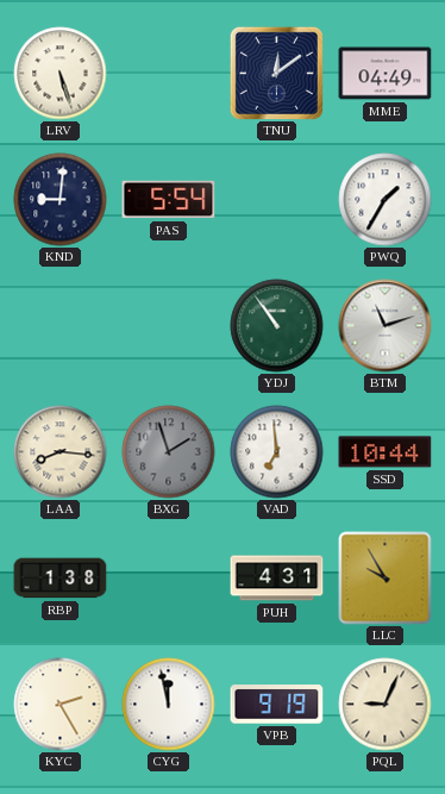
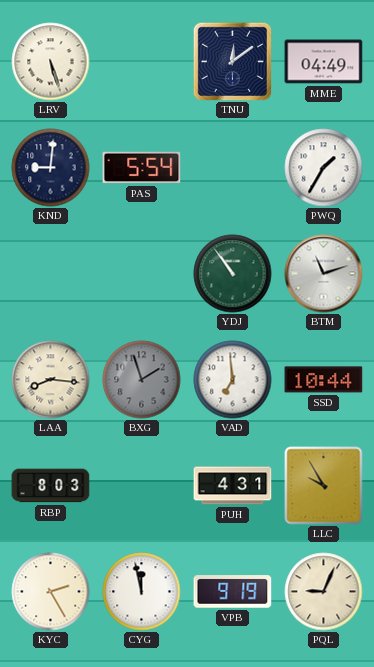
RBP: 1:38 -> 8:03
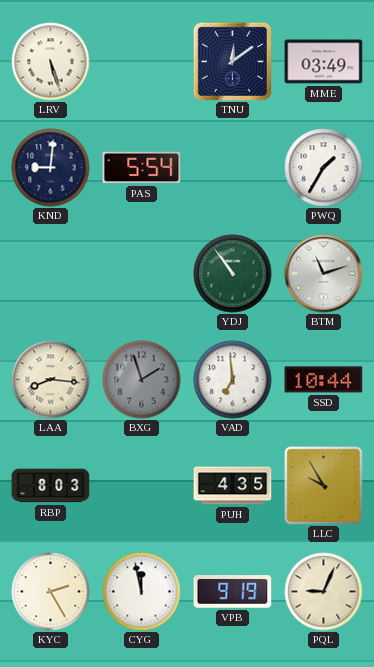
MME: 04:49 -> 03:49
PUH: 4:31 -> 4:35
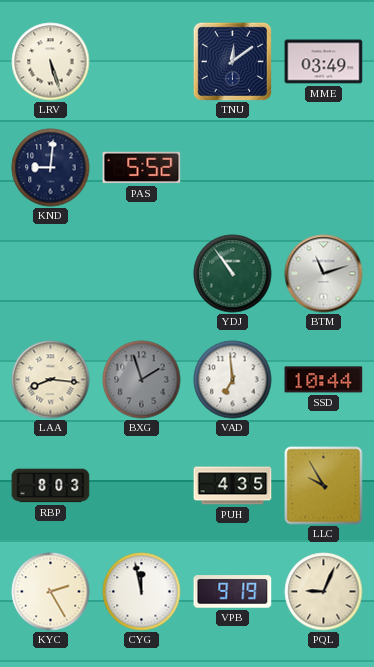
PAS: 5:54 -> 5:52
PWQ: 1:35 -> none
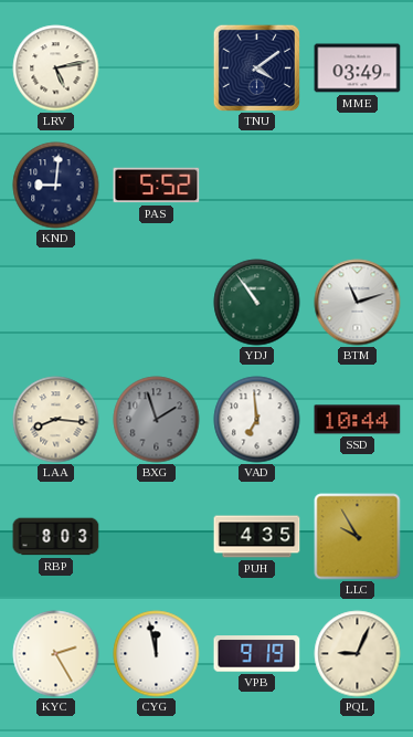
LRV: 5:27 -> 5:13
TNU: 12:09 -> 4:09
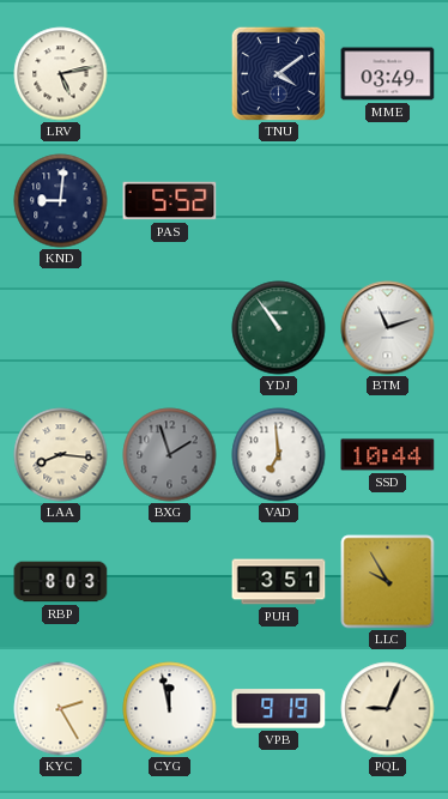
PUH: 4:35 -> 3:51
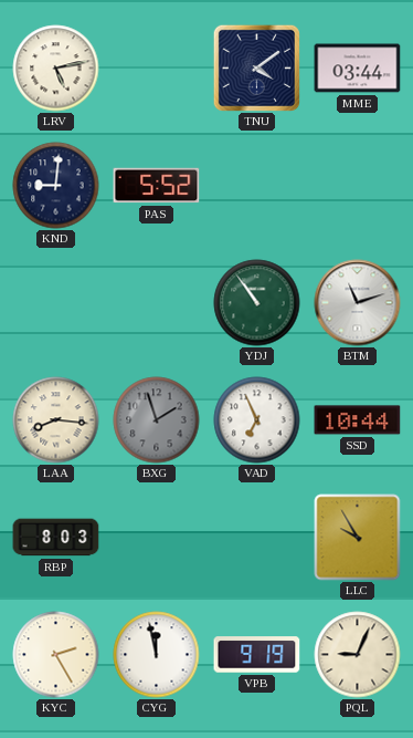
MME: 03:49 -> 03:44
VAD: 6:59 -> 6:56
PUH: 3:51 -> none
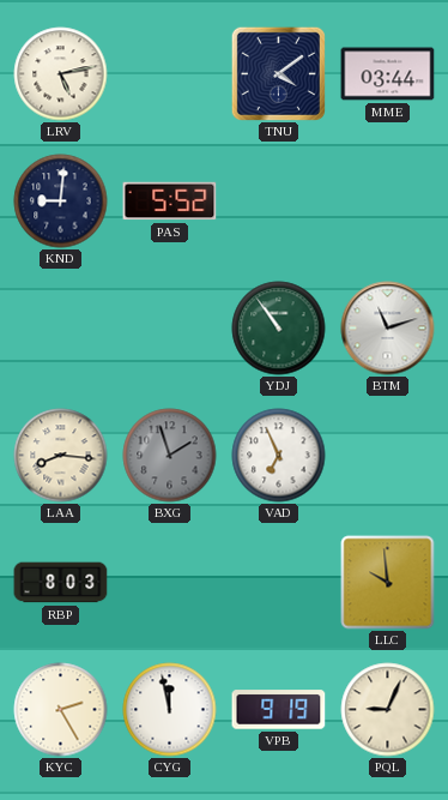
SSD: 10:44 -> none
LLC: 9:55 -> 9:59
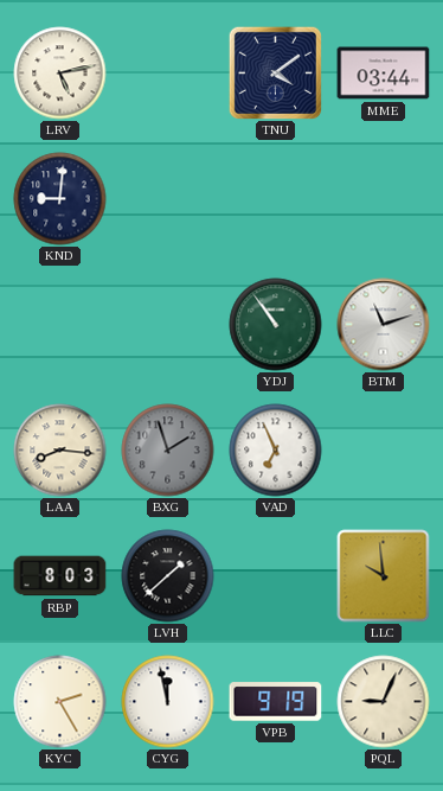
PAS: 5:52 -> none
LVH: none -> 1:38
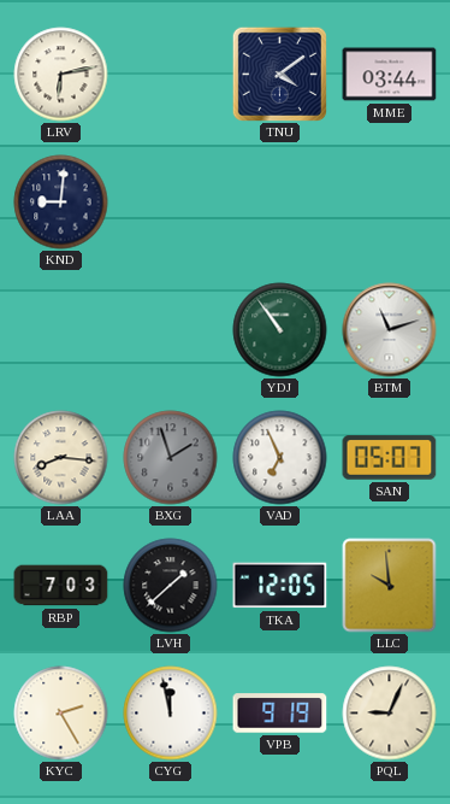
LRV: 5:13 -> 6:13
SAN: none -> 05:07
RBP: 8:03 -> 7:03
TKA: none -> 12:05
